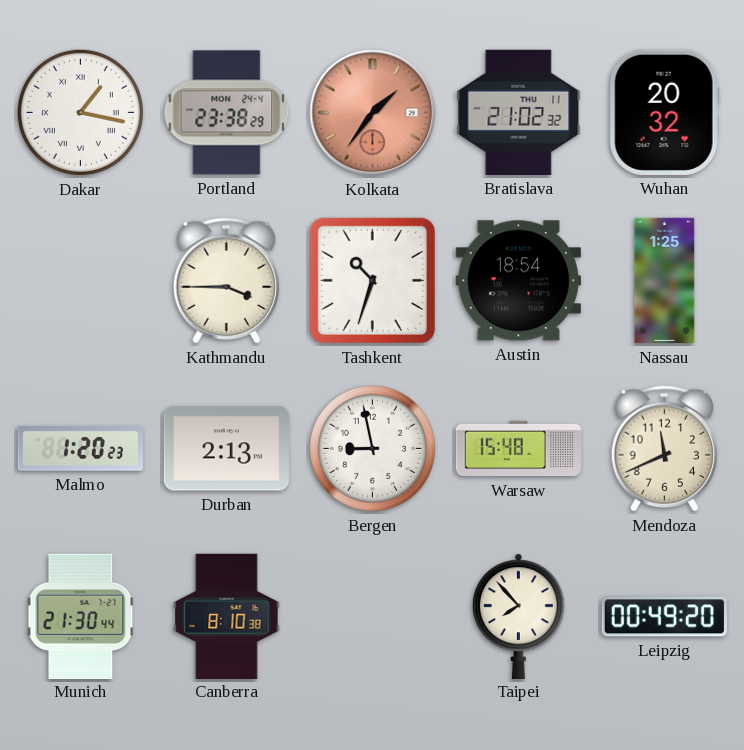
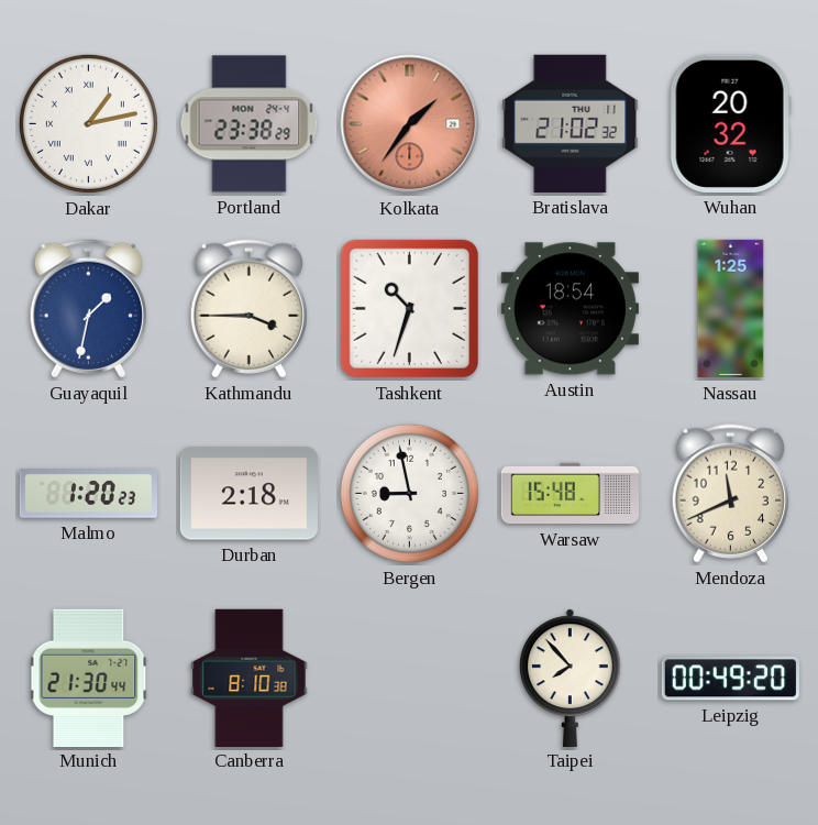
Dakar: 1:17 -> 1:13
Guayaquil: none -> 1:32
Durban: 2:13 -> 2:18
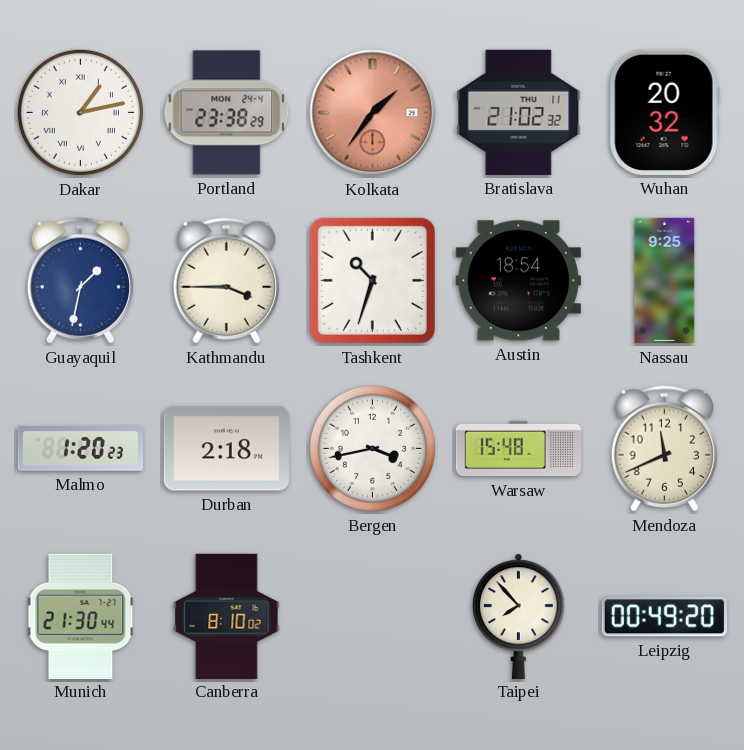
Nassau: 1:25 -> 9:25
Bergen: 8:58 -> 3:43
Canberra: 8:10:38 -> 8:10:02
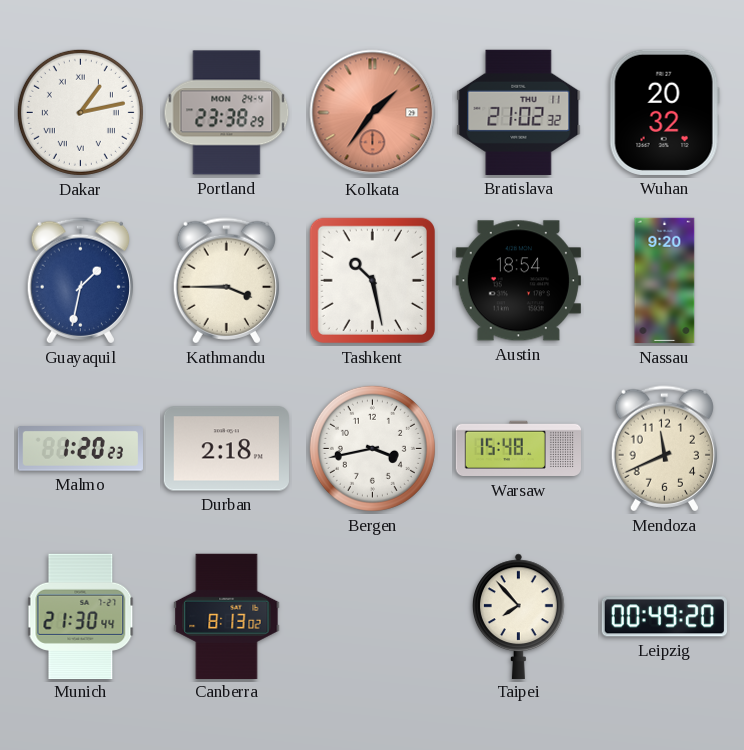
Tashkent: 10:33 -> 10:28
Nassau: 9:25 -> 9:20
Canberra: 8:10 -> 8:13
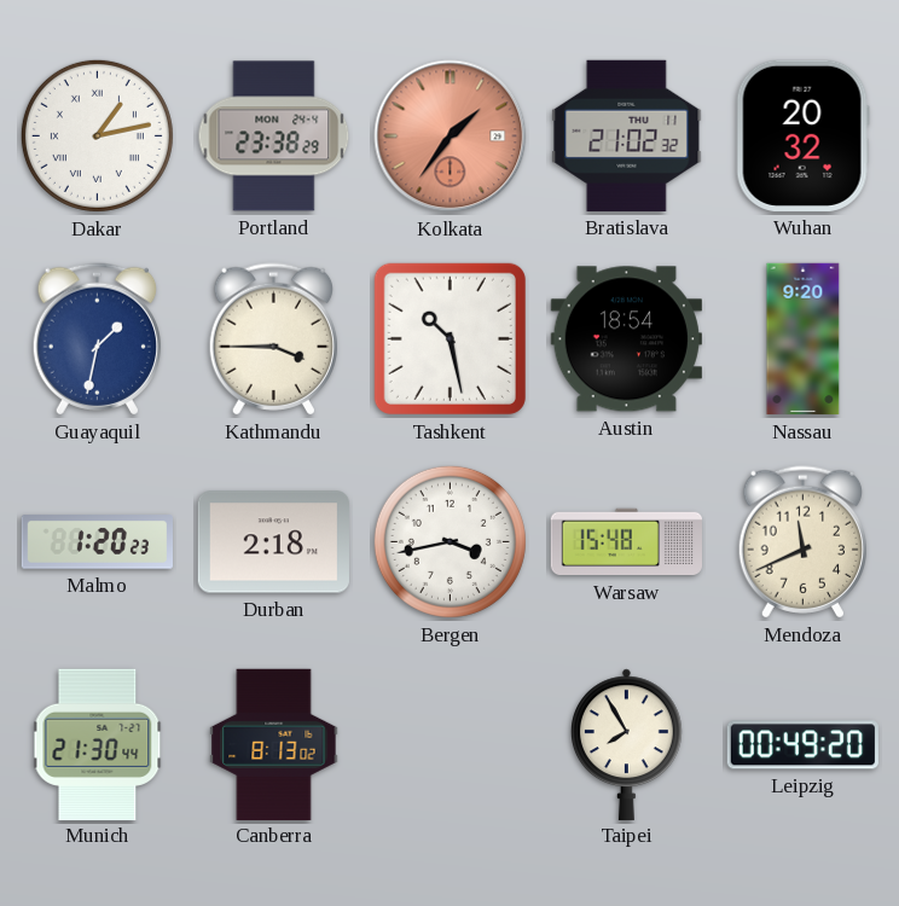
Taipei: 7:53 -> 7:55
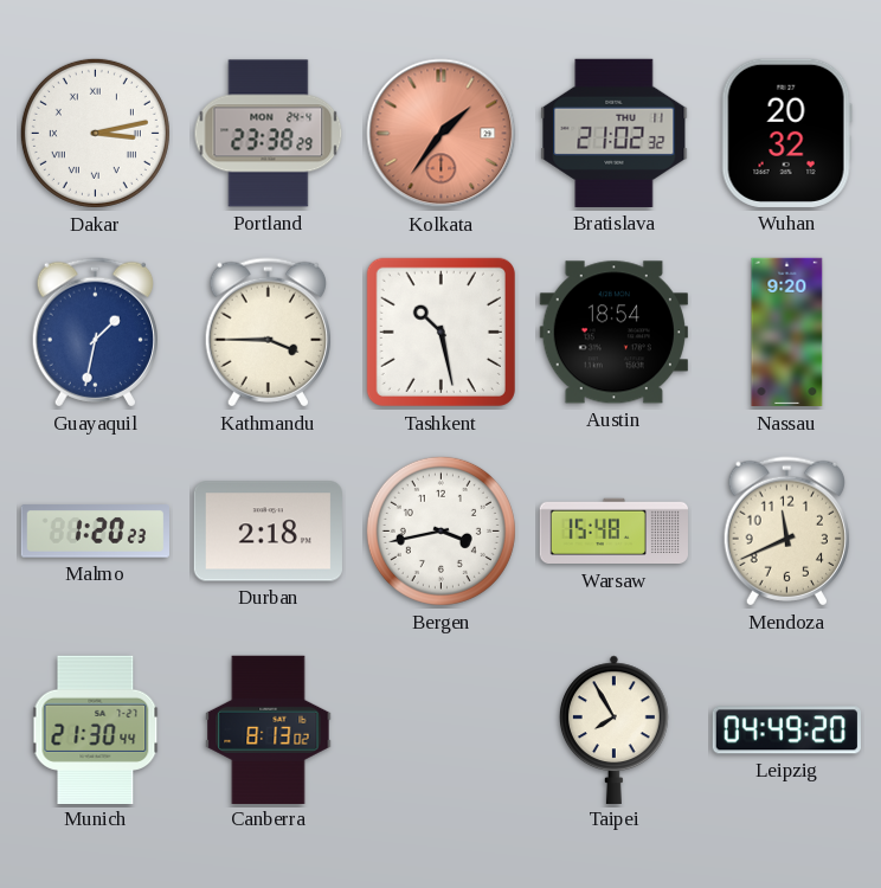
Dakar: 1:13 -> 3:13
Leipzig: 00:49 -> 04:49
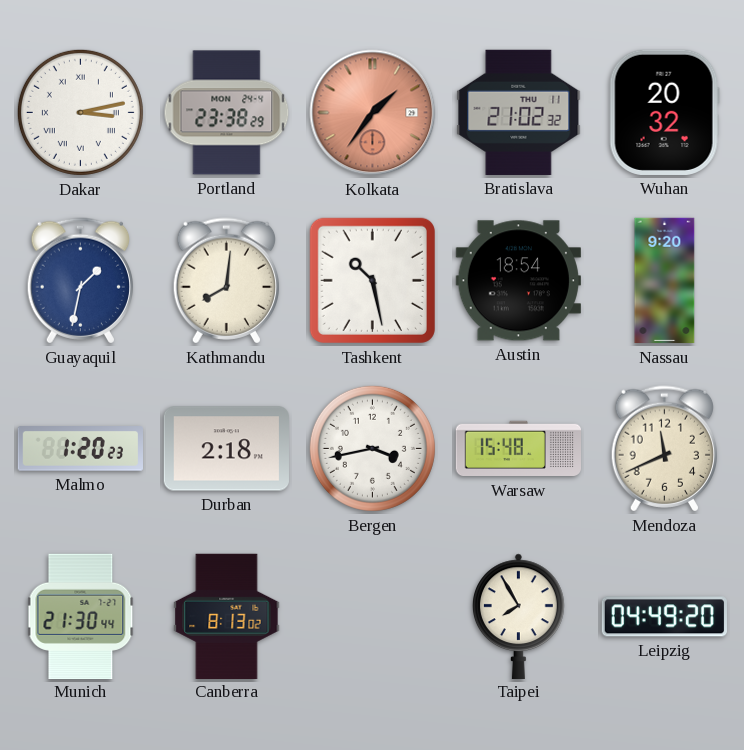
Kathmandu: 3:45 -> 8:01
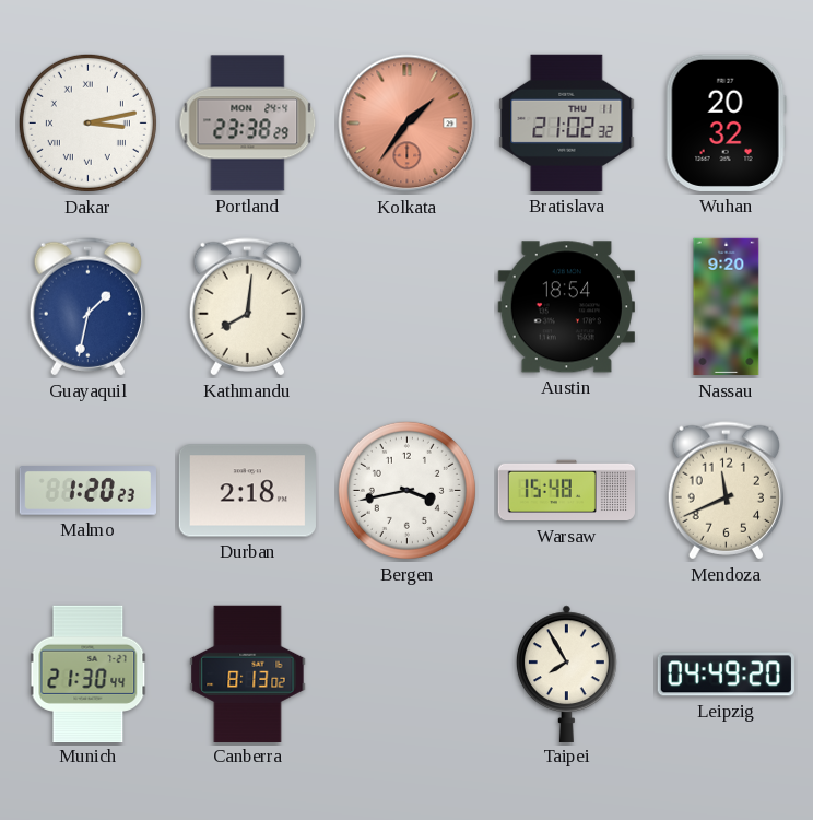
Tashkent: 10:28 -> none
